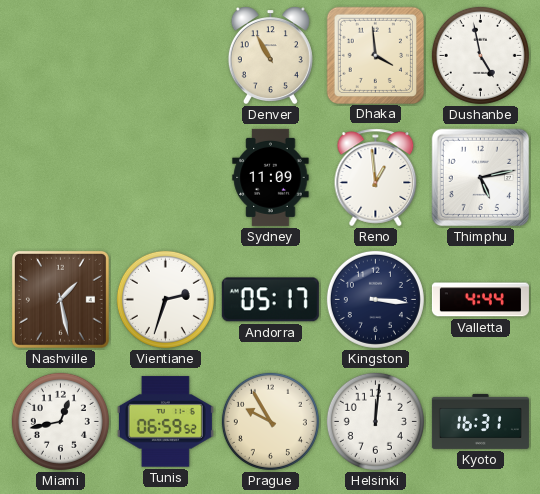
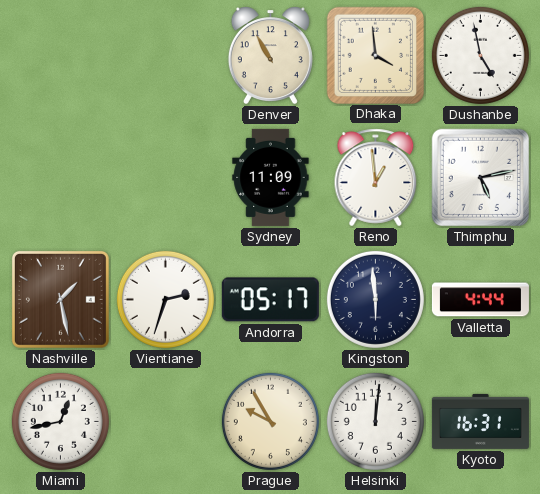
Kingston: 3:16 -> 5:59
Tunis: 06:59 -> none
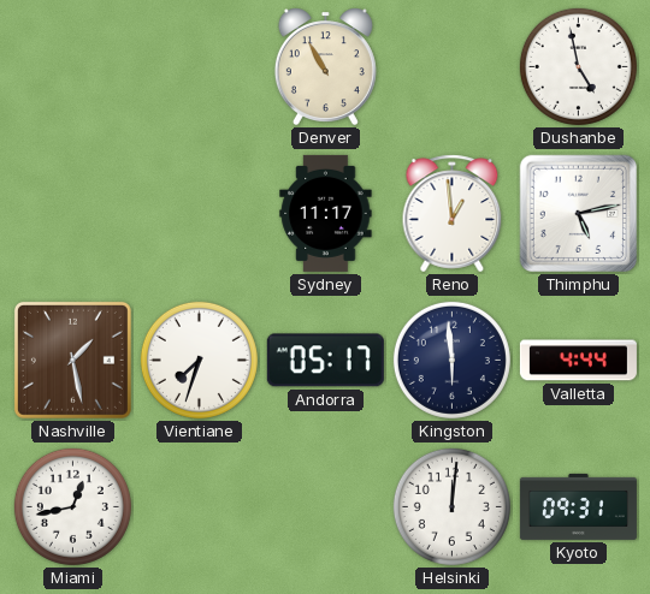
Dhaka: 3:59 -> none
Sydney: 11:09 -> 11:17
Vientiane: 2:33 -> 7:33
Prague: 9:55 -> none
Kyoto: 16:31 -> 09:31
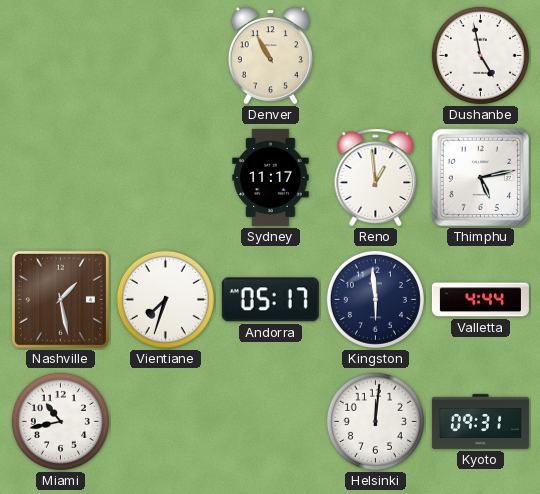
Miami: 12:43 -> 10:43
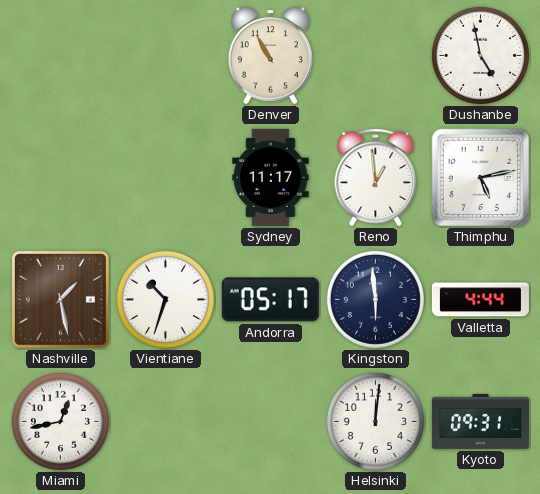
Vientiane: 7:33 -> 10:33
Miami: 10:43 -> 12:43
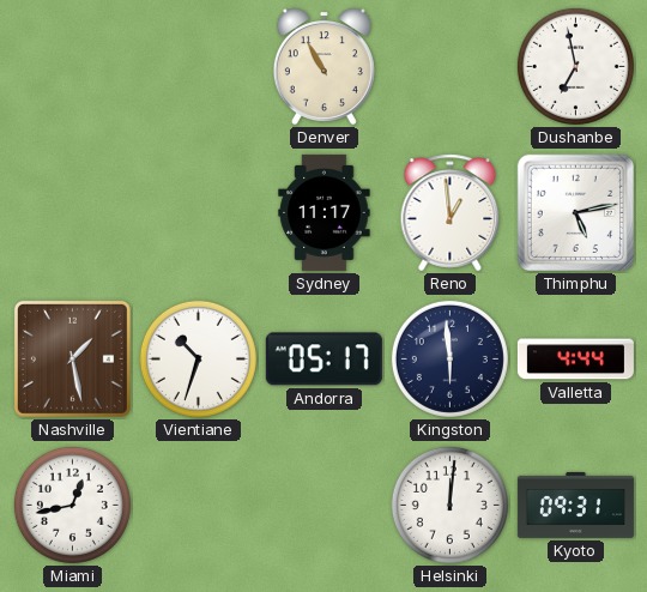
Dushanbe: 4:58 -> 6:58
